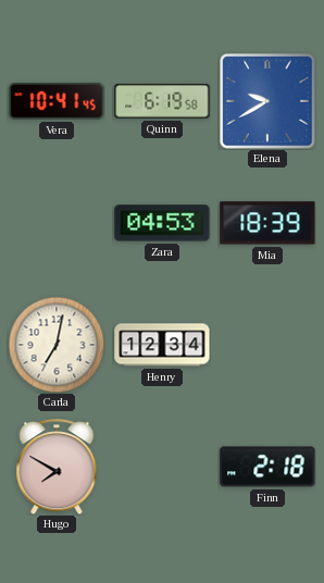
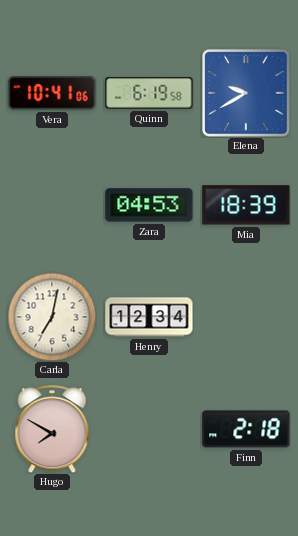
Vera: 10:41:45 -> 10:41:06
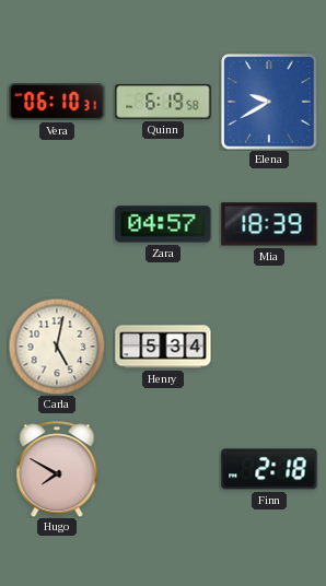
Vera: 10:41 -> 06:10
Zara: 04:53 -> 04:57
Carla: 7:02 -> 5:02
Henry: 12:34 -> 5:34
